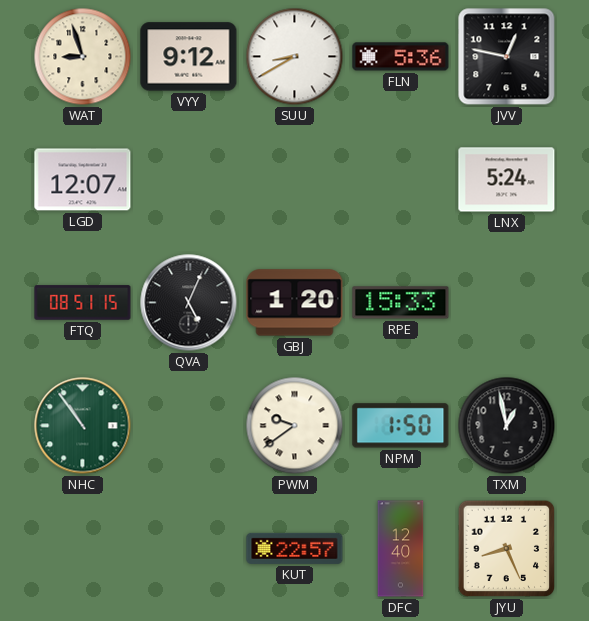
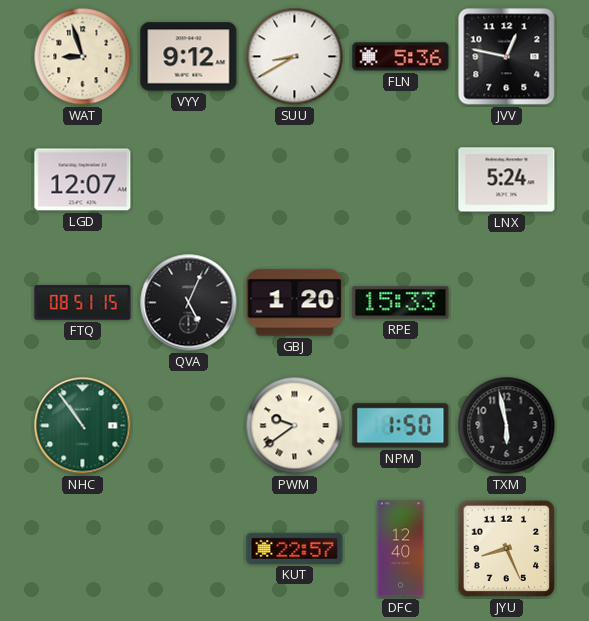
TXM: 12:58 -> 5:58
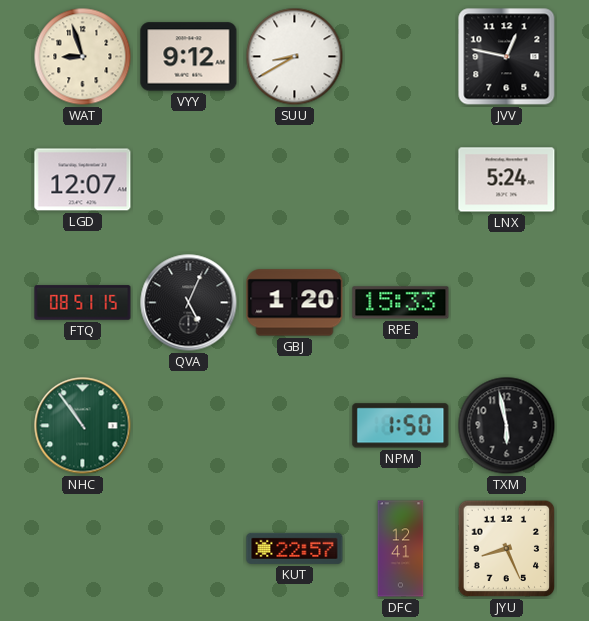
FLN: 5:36 -> none
PWM: 9:39 -> none
DFC: 12:40 -> 12:41
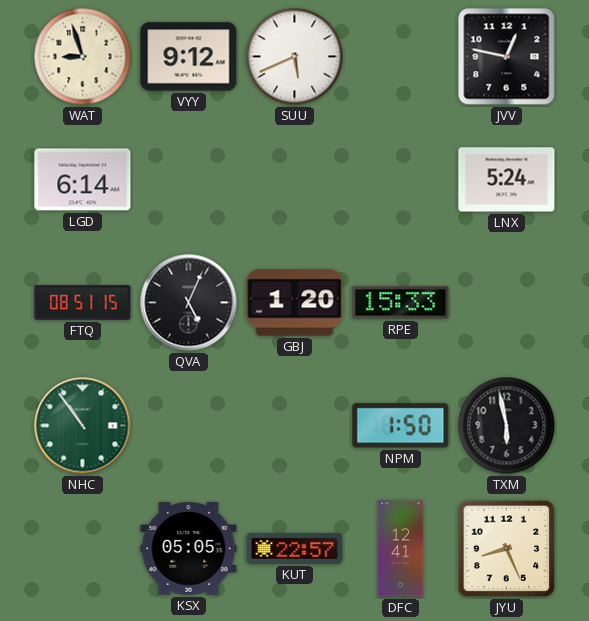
SUU: 8:40 -> 5:41
LGD: 12:07 -> 6:14
KSX: none -> 05:05
